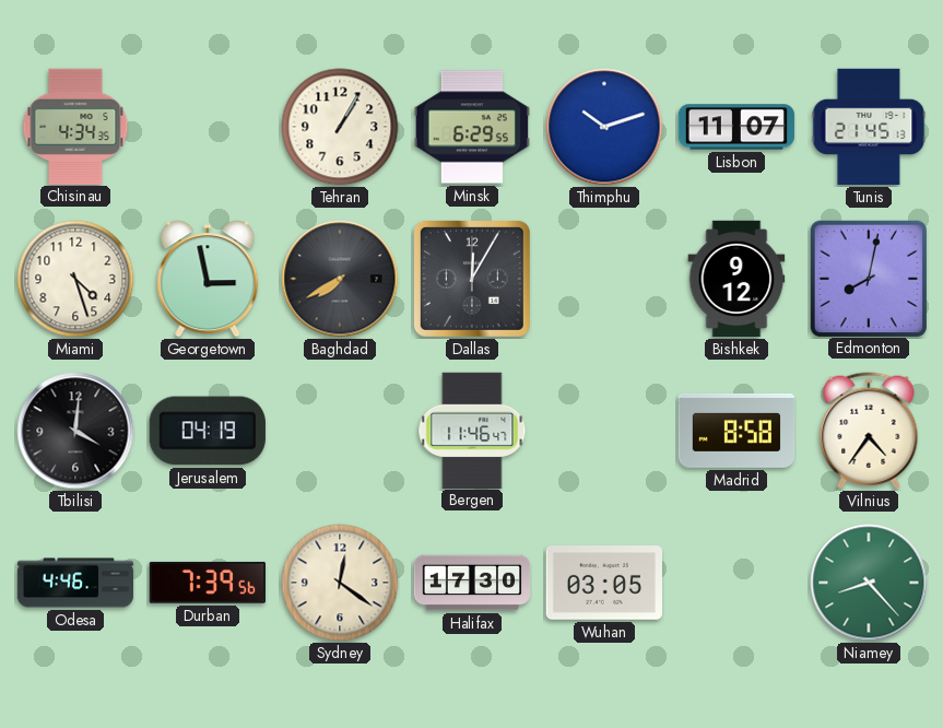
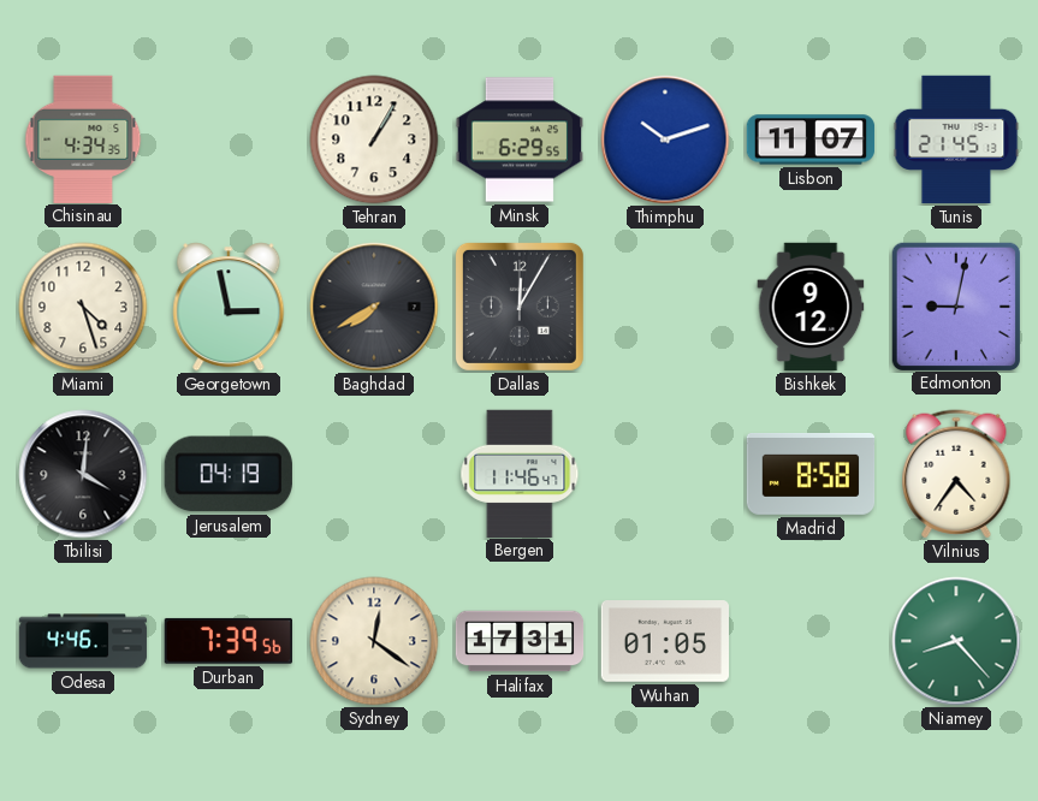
Edmonton: 8:02 -> 9:02
Halifax: 17:30 -> 17:31
Wuhan: 03:05 -> 01:05
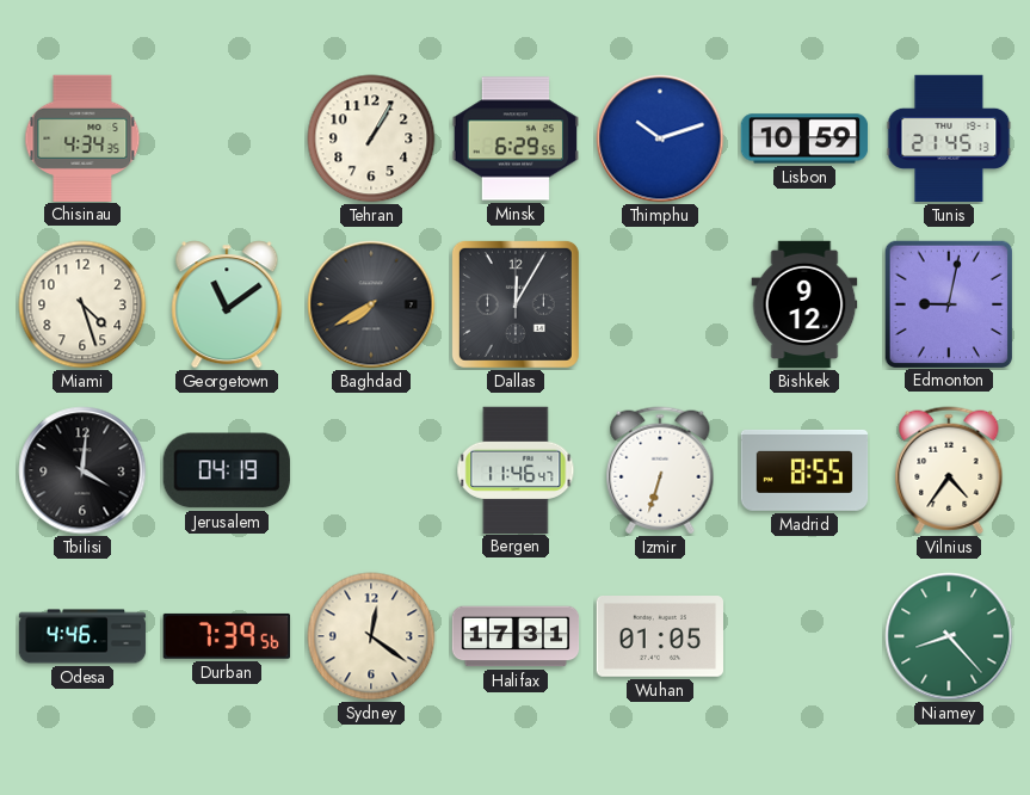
Lisbon: 11:07 -> 10:59
Georgetown: 2:58 -> 11:09
Izmir: none -> 6:33
Madrid: 8:58 -> 8:55
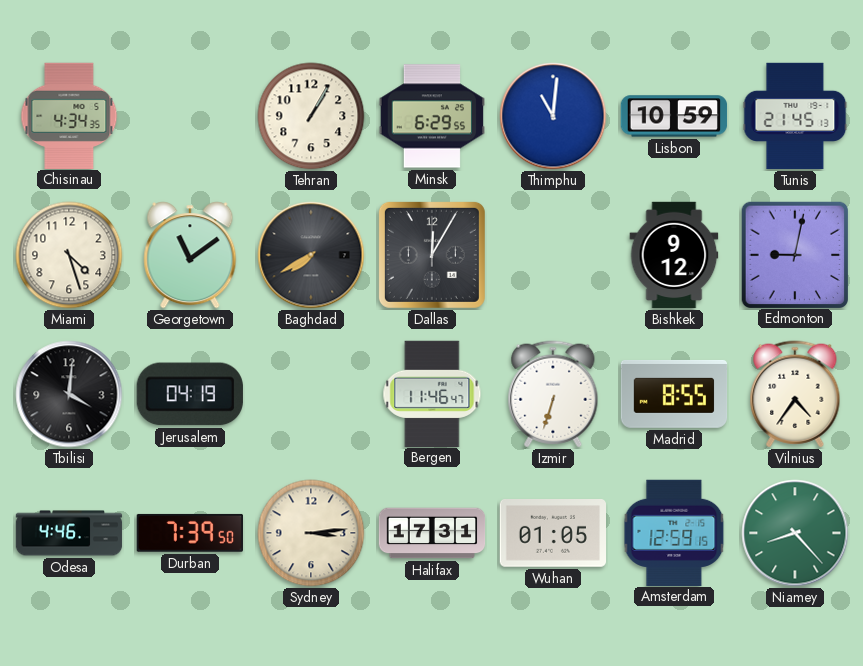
Thimphu: 10:12 -> 11:01
Durban: 7:39:56 -> 7:39:50
Sydney: 12:21 -> 3:14
Amsterdam: none -> 12:59
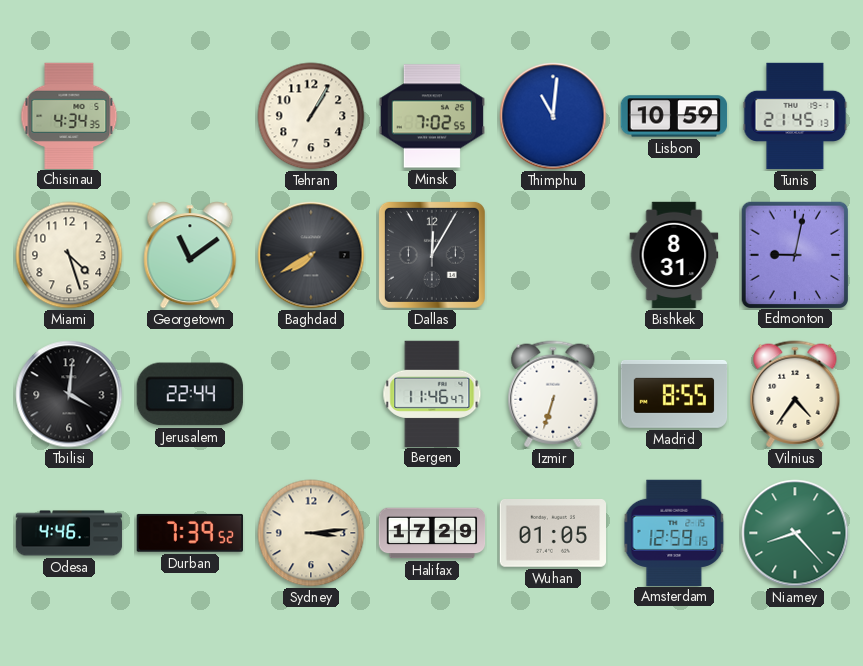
Minsk: 6:29 -> 7:02
Bishkek: 9:12 -> 8:31
Jerusalem: 04:19 -> 22:44
Durban: 7:39:50 -> 7:39:52
Halifax: 17:31 -> 17:29
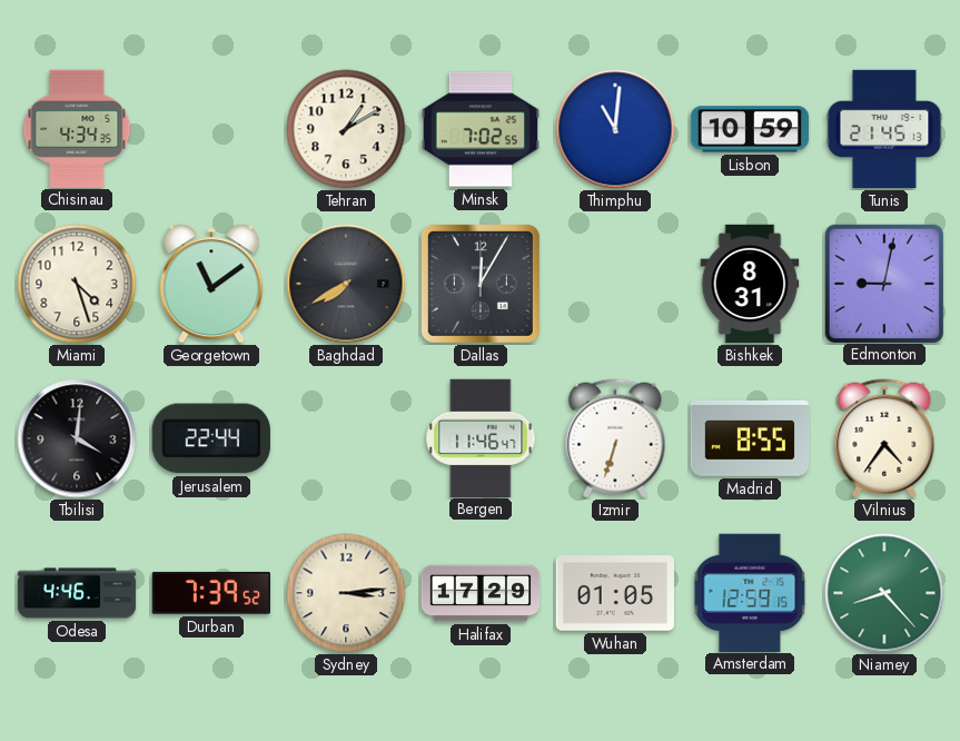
Tehran: 1:05 -> 1:10
